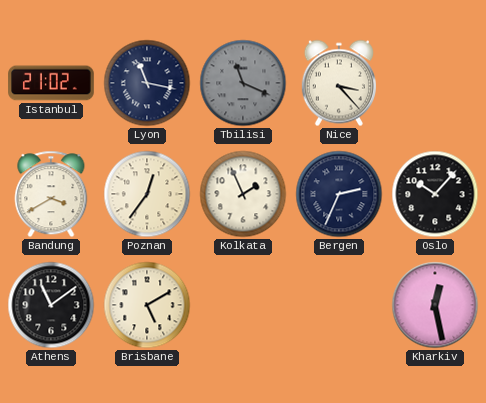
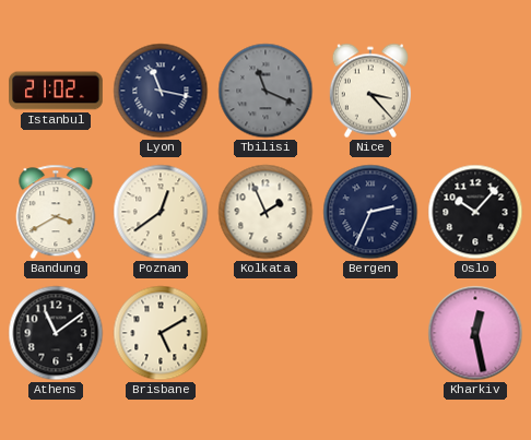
Poznan: 12:36 -> 12:39
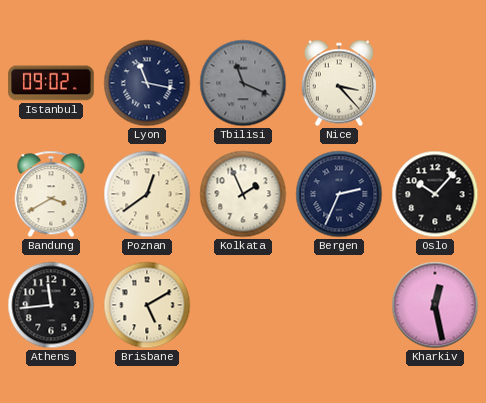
Istanbul: 21:02 -> 09:02
Athens: 11:09 -> 11:44
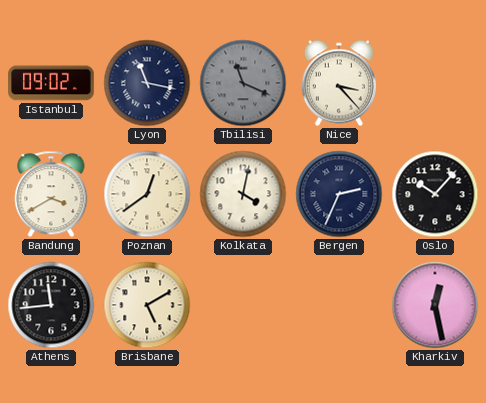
Kolkata: 1:56 -> 4:02
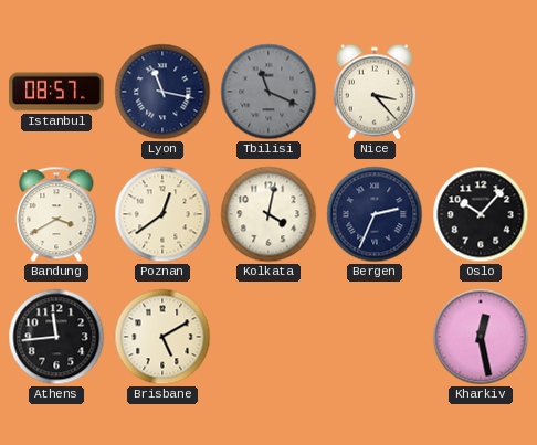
Istanbul: 09:02 -> 08:57
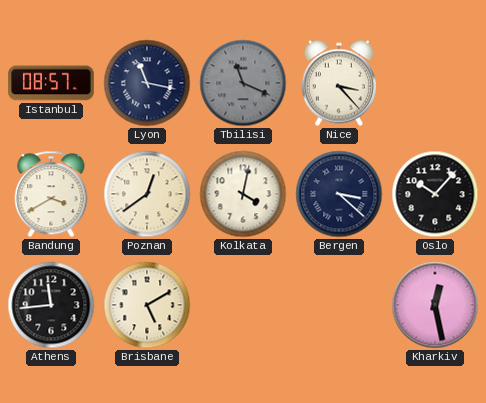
Bergen: 2:34 -> 3:22
